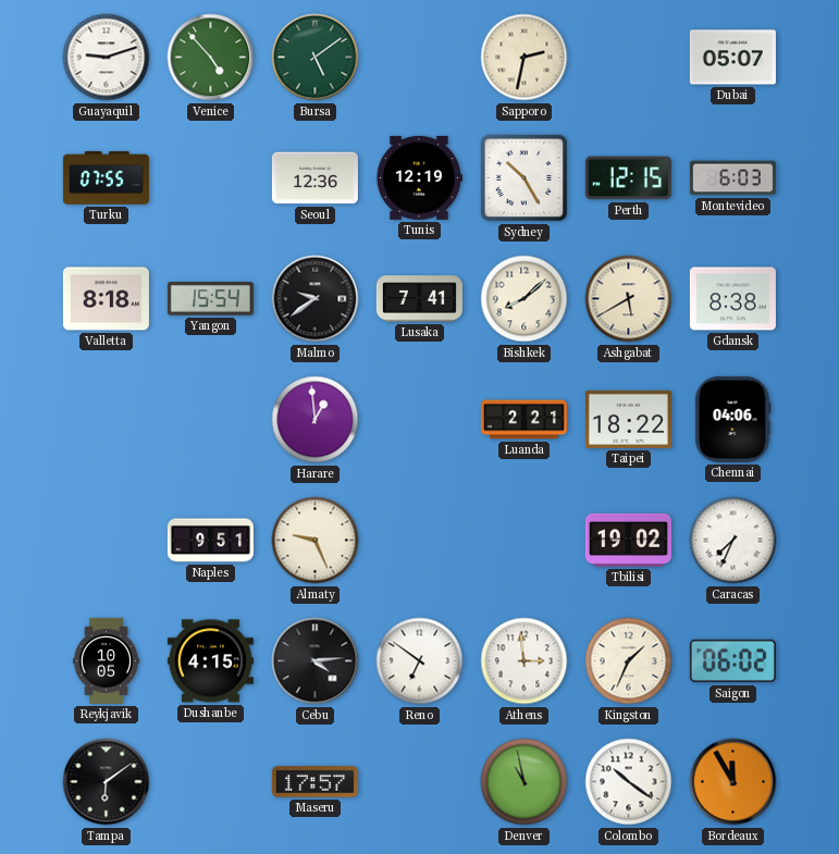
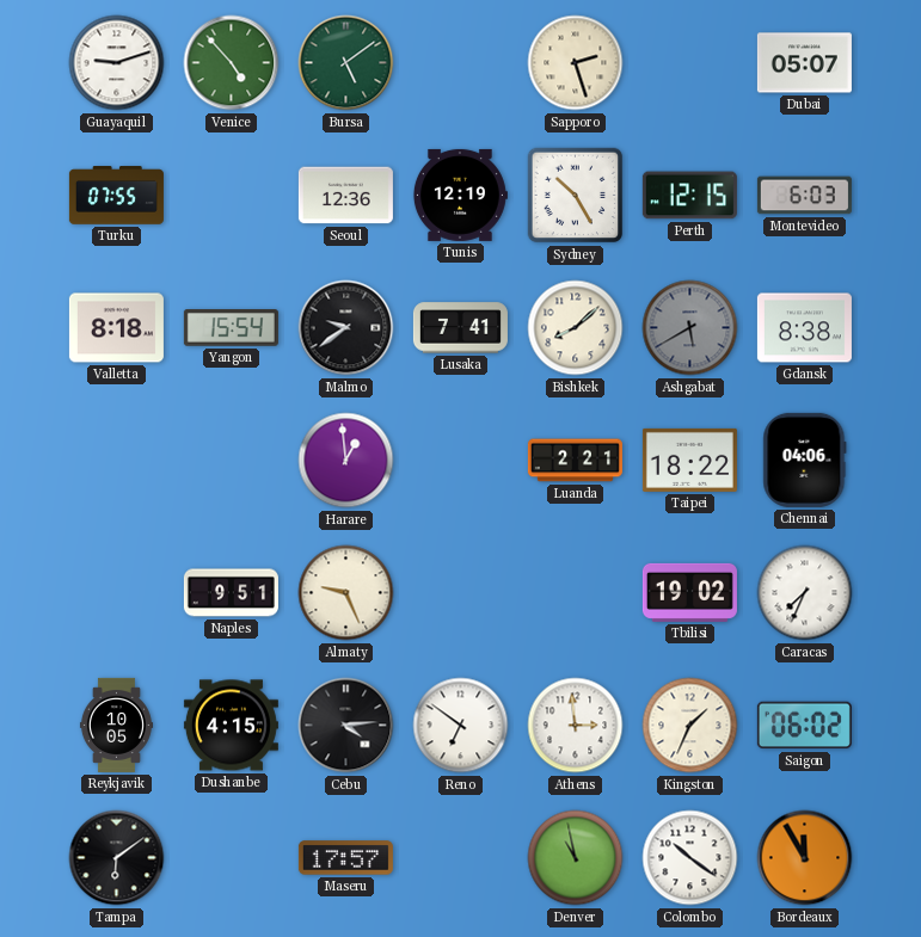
Sapporo: 2:32 -> 2:27
Ashgabat dial: cream -> grey
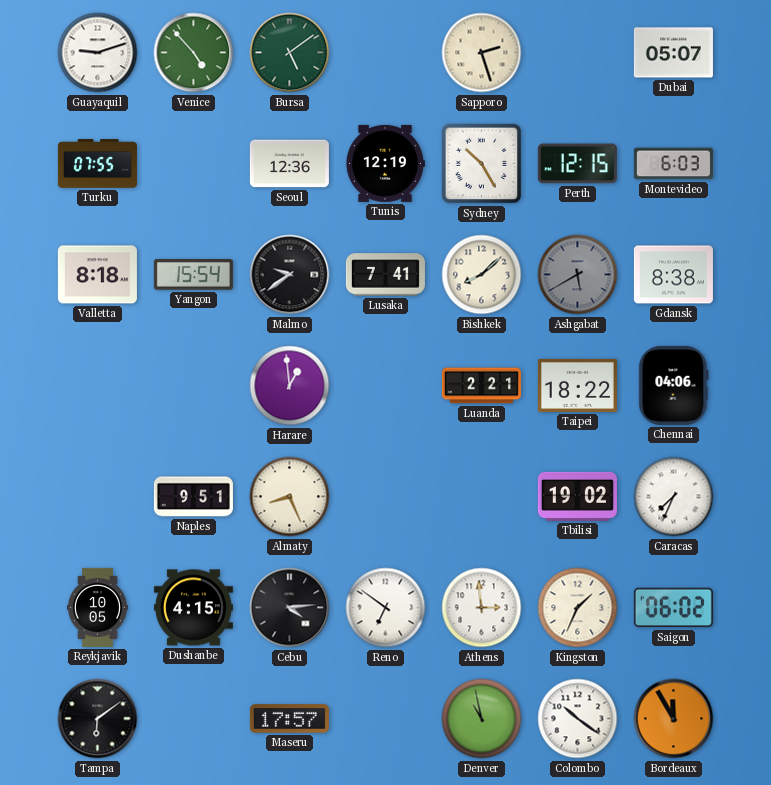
Almaty: 9:26 -> 8:26
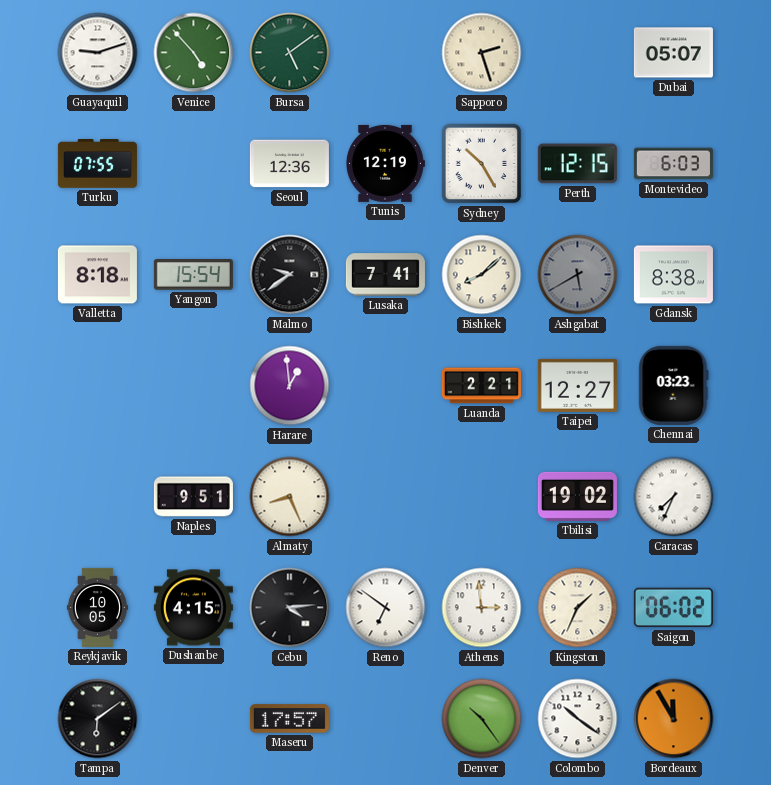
Taipei: 18:22 -> 12:27
Chennai: 04:06 -> 03:23
Denver: 10:58 -> 10:24
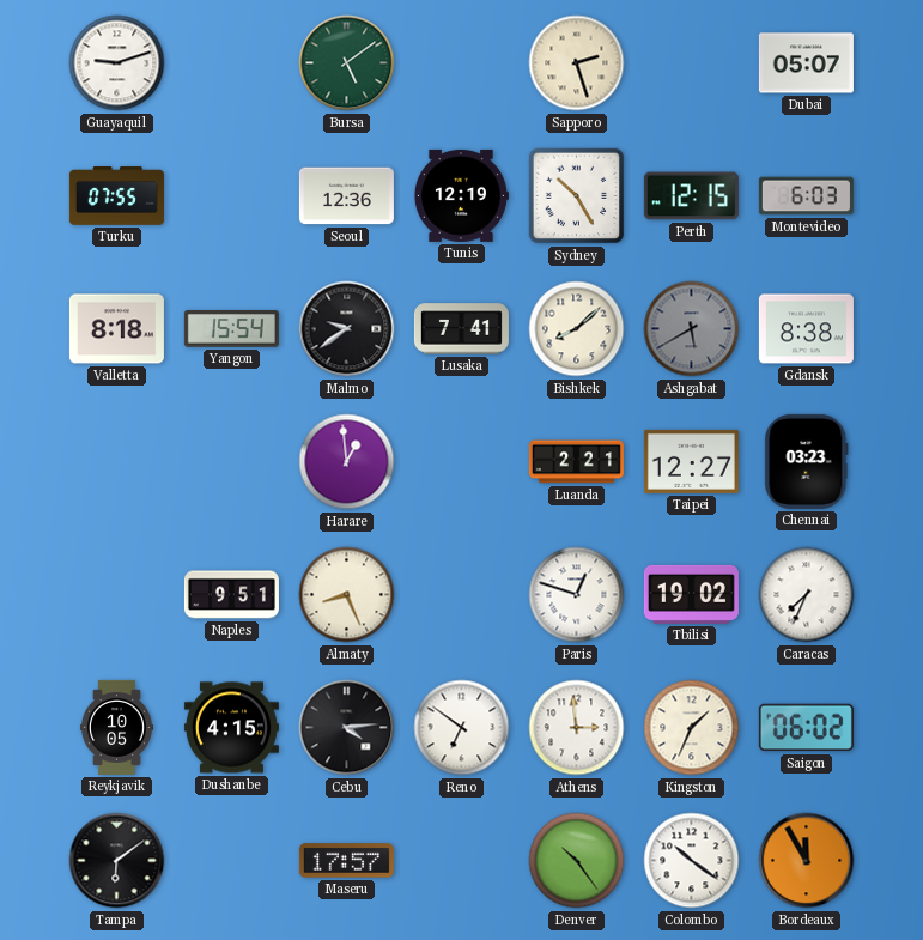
Venice: 4:53 -> none
Paris: none -> 12:48
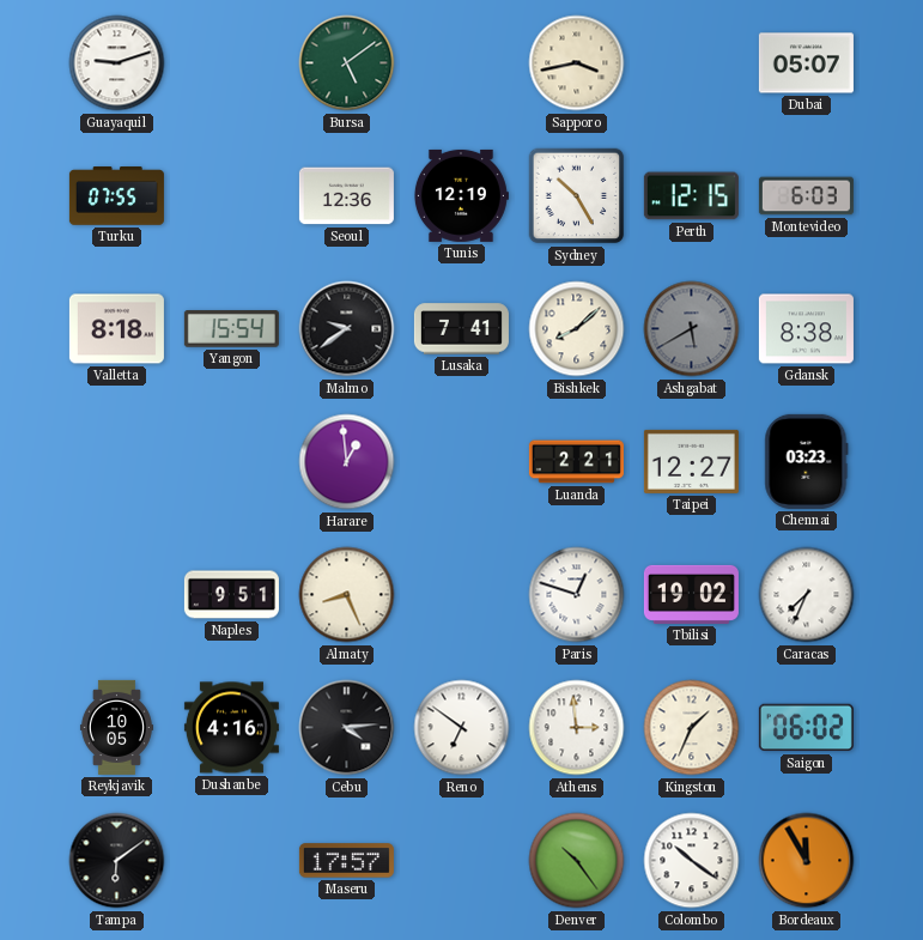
Sapporo: 2:27 -> 3:43
Dushanbe: 4:15 -> 4:16
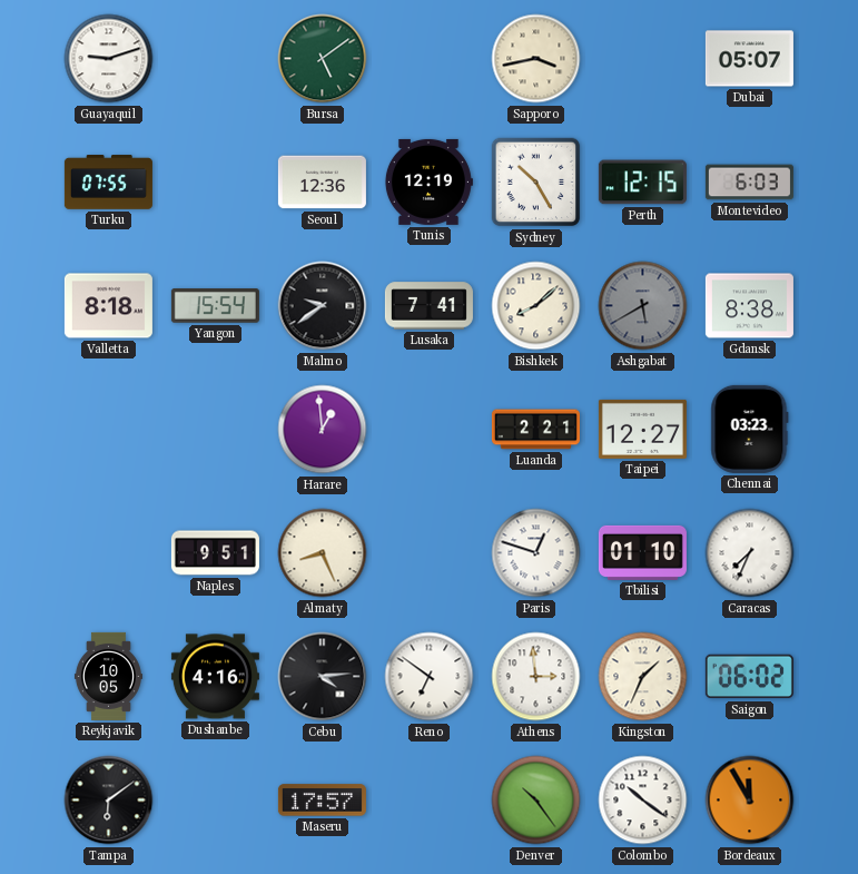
Tbilisi: 19:02 -> 01:10
